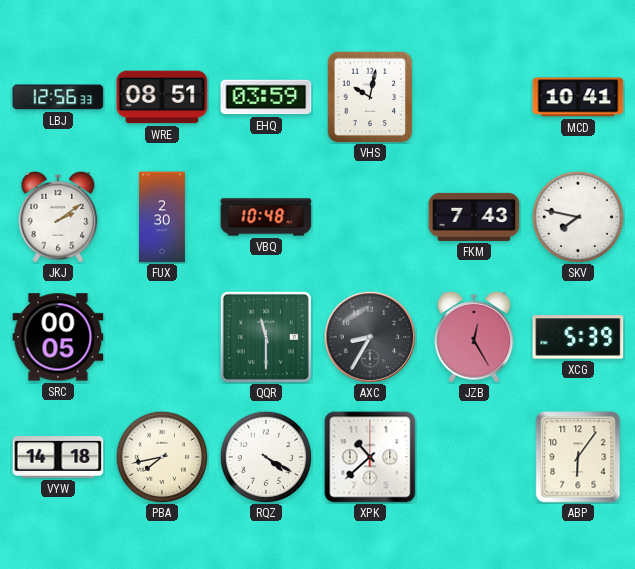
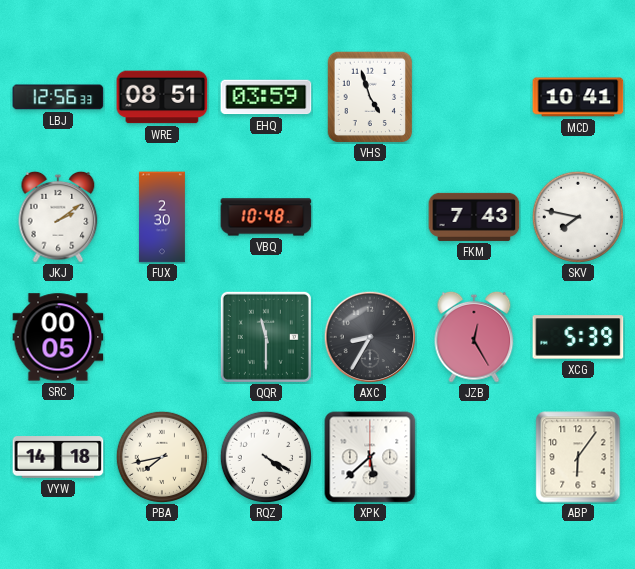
VHS: 10:02 -> 4:57
XPK: 10:38 -> 5:38
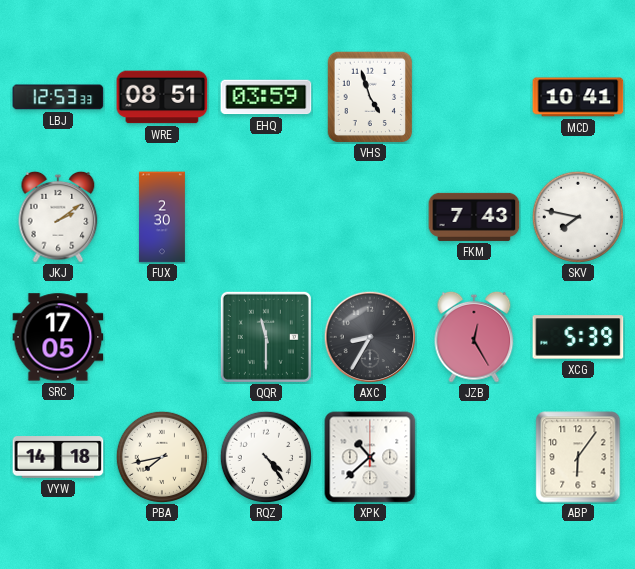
LBJ: 12:56 -> 12:53
VBQ: 10:48 -> none
SRC: 00:05 -> 17:05
RQZ: 4:20 -> 4:24
XPK: 5:38 -> 10:38
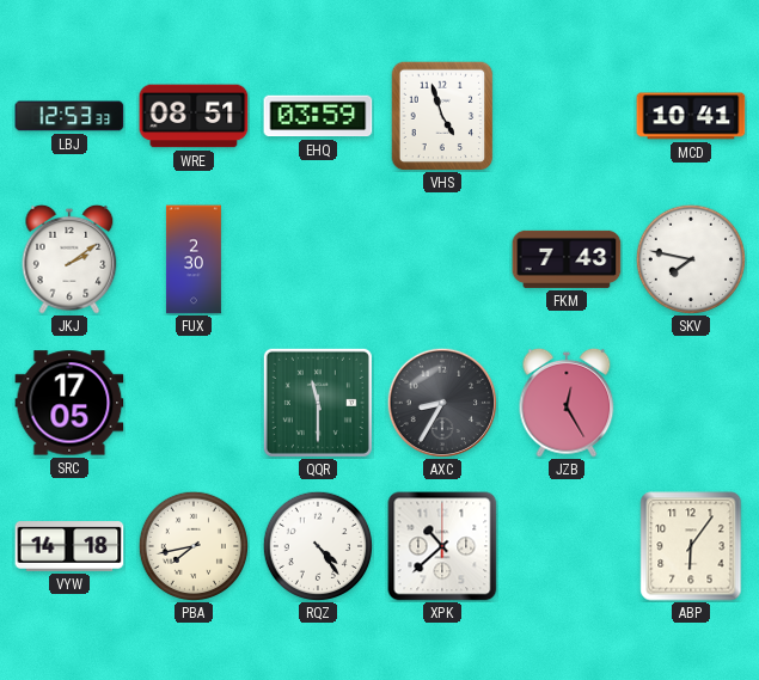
XCG: 5:39 -> none
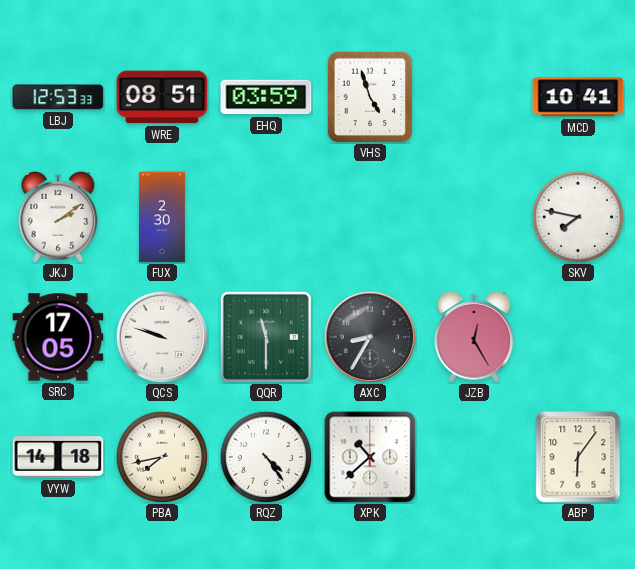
FKM: 7:43 -> none
QCS: none -> 9:48
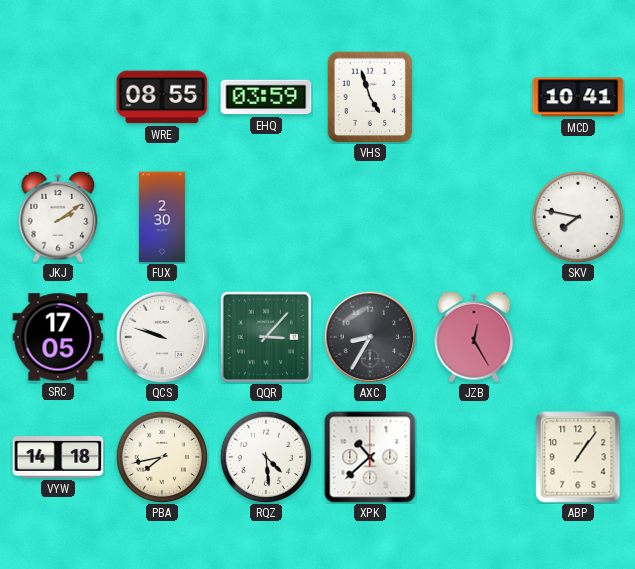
LBJ: 12:53 -> none
WRE: 08:51 -> 08:55
QQR: 11:30 -> 3:07
RQZ: 4:24 -> 4:29
ABP: 6:06 -> 1:06
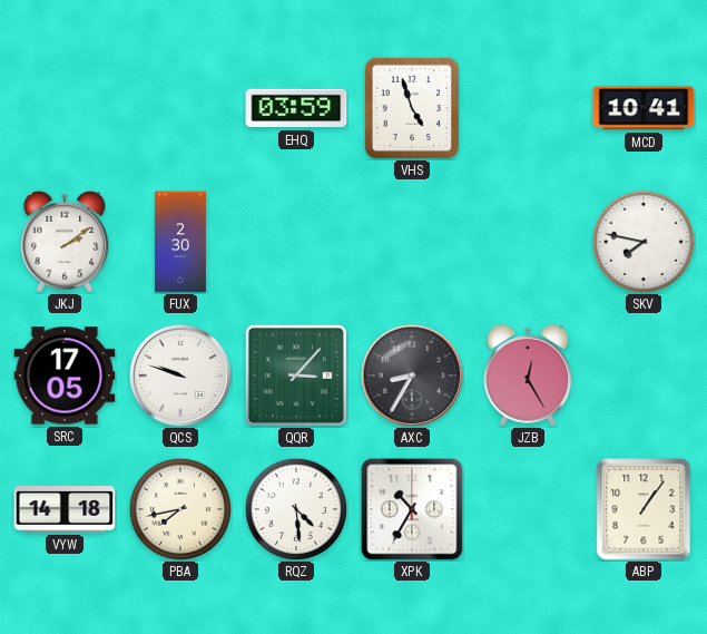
WRE: 08:55 -> none
XPK: 10:38 -> 10:35
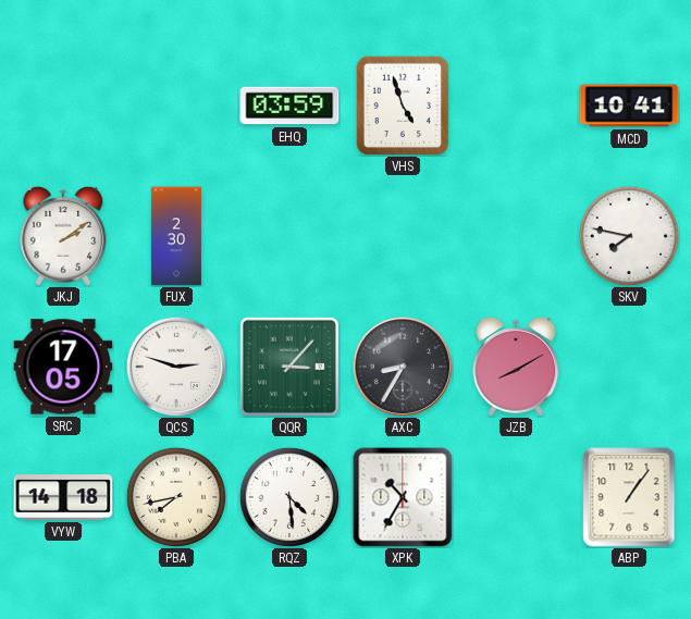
QCS: 9:48 -> 2:48
JZB: 12:25 -> 8:10
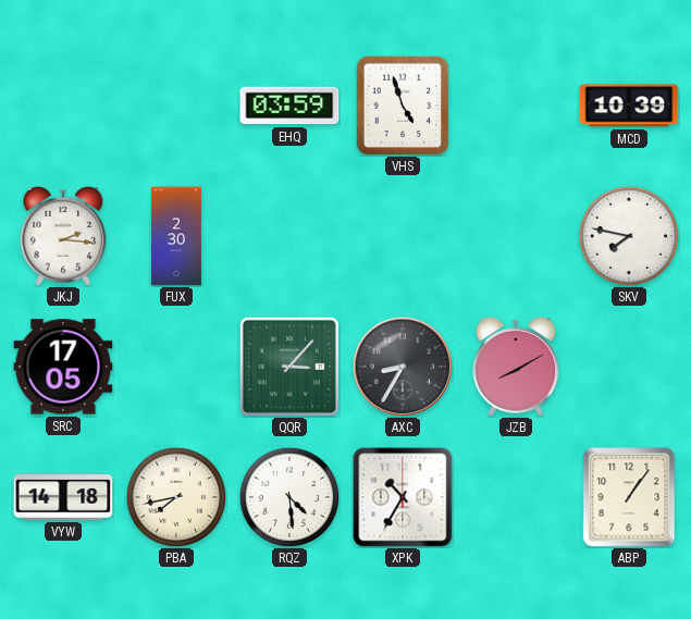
MCD: 10:41 -> 10:39
JKJ: 2:09 -> 2:16
QCS: 2:48 -> none
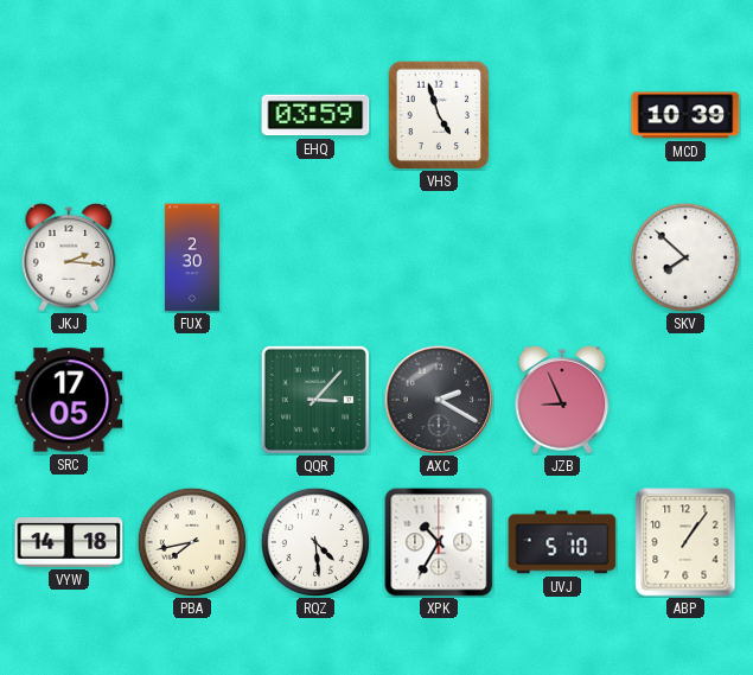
SKV: 7:47 -> 7:52
AXC: 8:35 -> 2:20
JZB: 8:10 -> 8:56
UVJ: none -> 5:10
